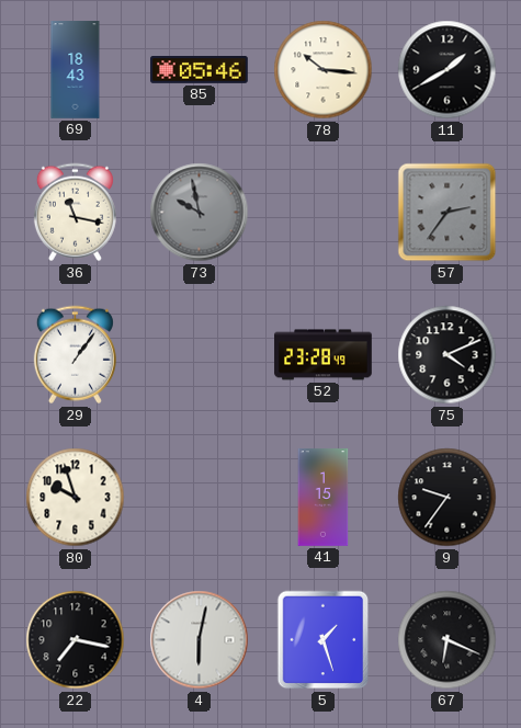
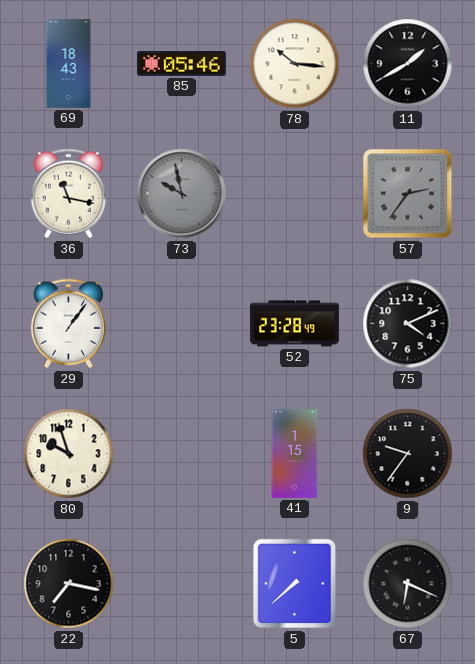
4: 6:02 -> none
5: 1:27 -> 7:38
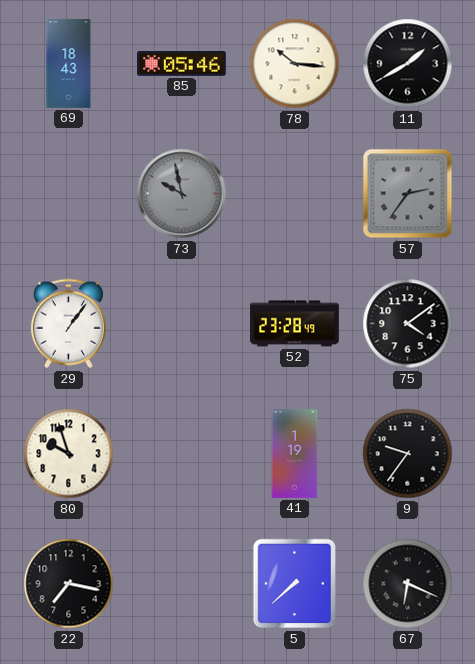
36: 11:17 -> none
75: 4:11 -> 4:09
41: 1:15 -> 1:19
